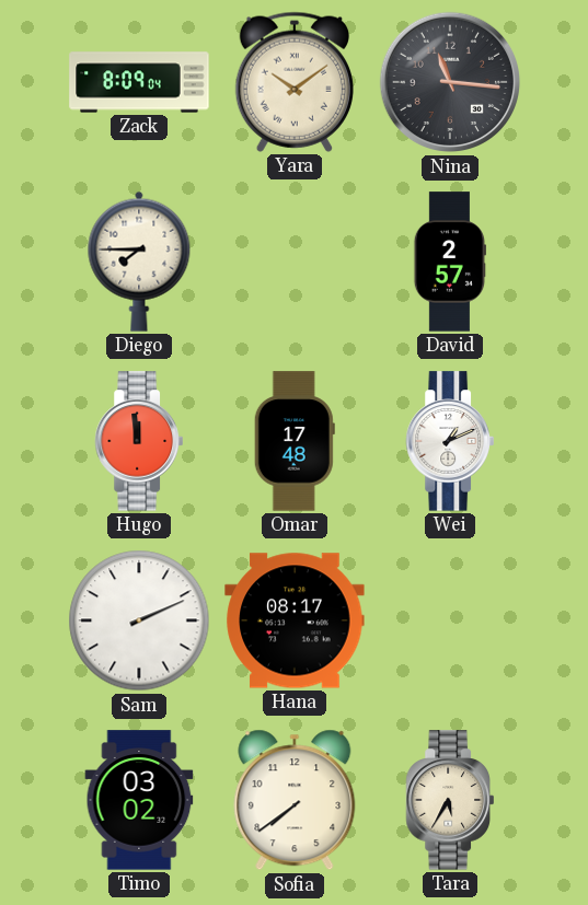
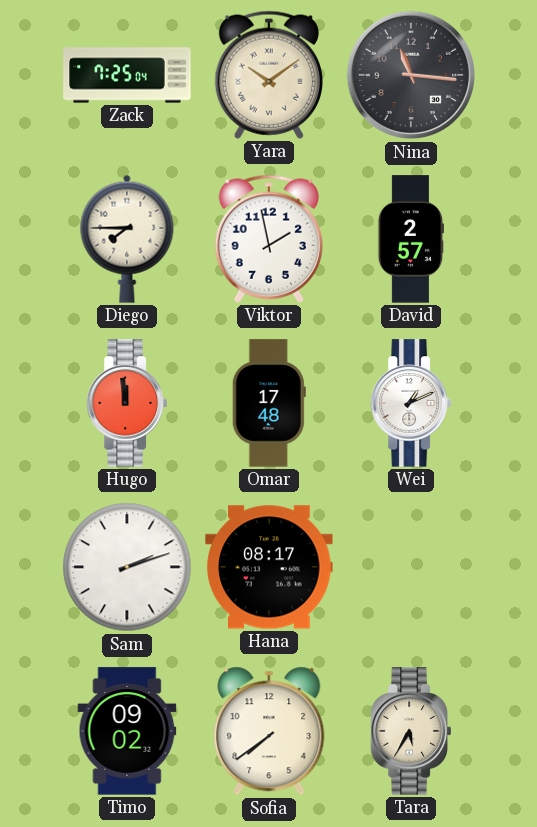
Zack: 8:09 -> 7:25
Viktor: none -> 1:58
Sam: 2:11 -> 2:12
Timo: 03:02 -> 09:02
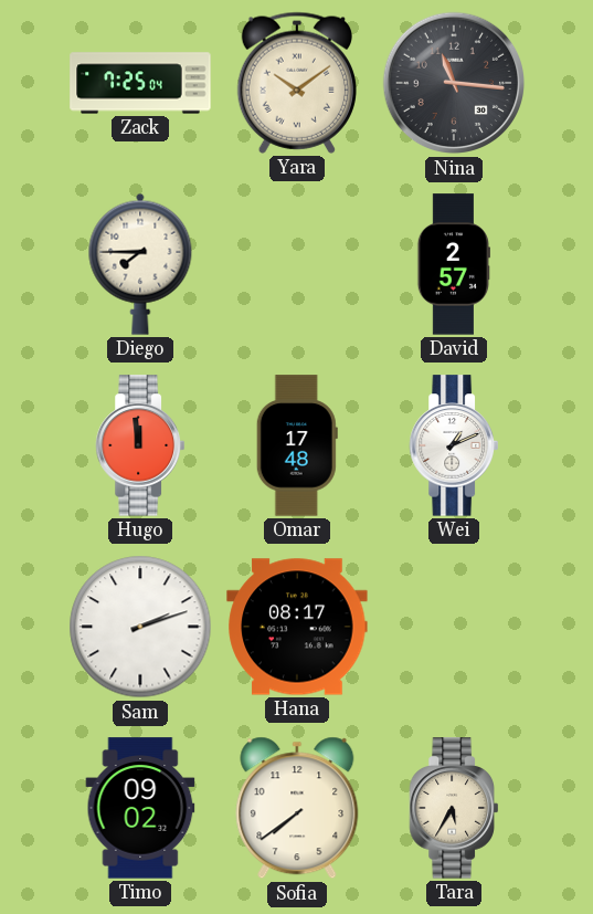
Viktor: 1:58 -> none
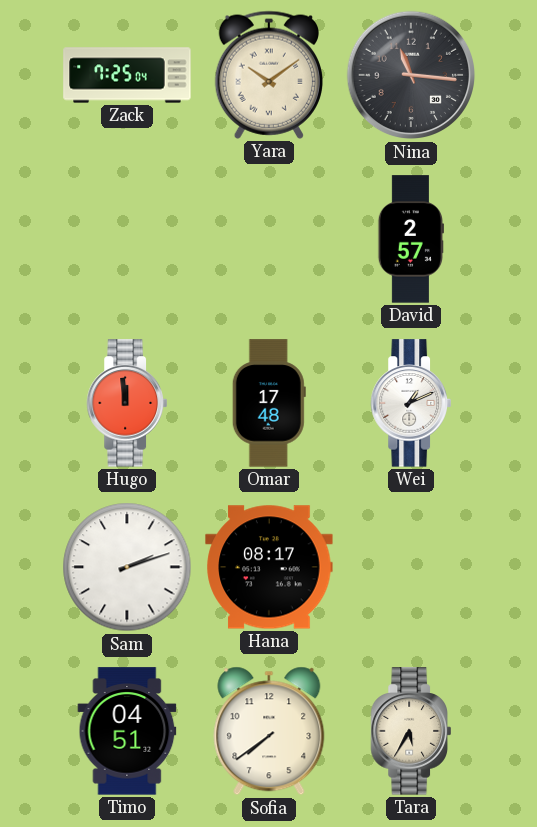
Diego: 7:45 -> none
Timo: 09:02 -> 04:51
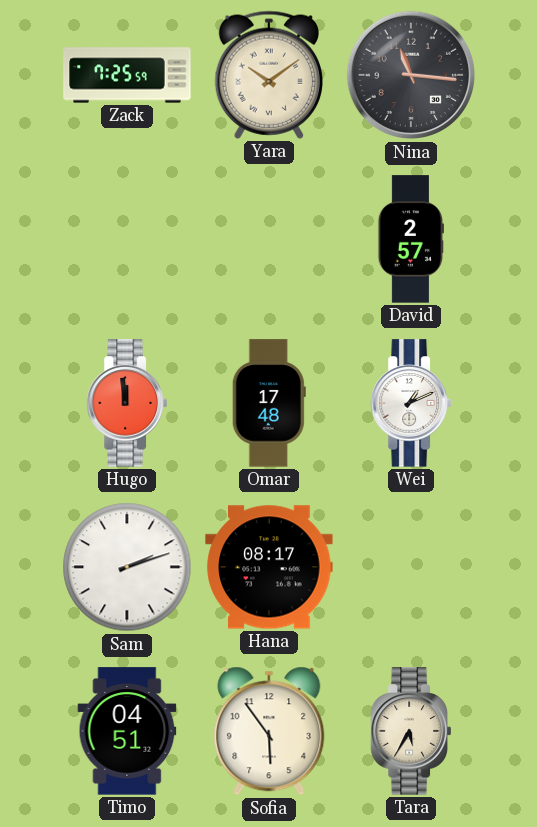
Zack: 7:25:04 -> 7:25:59
Sofia: 7:39 -> 5:54
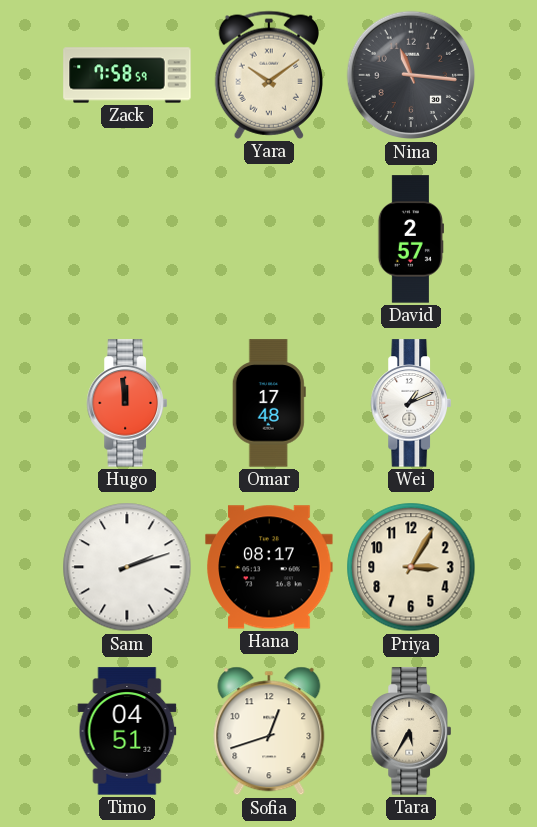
Zack: 7:25 -> 7:58
Priya: none -> 3:05
Sofia: 5:54 -> 12:42
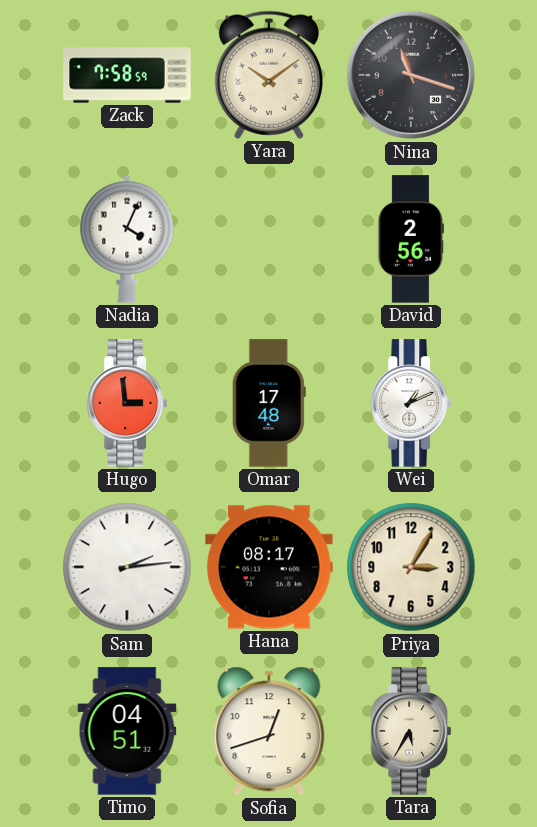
Nina: 11:16 -> 11:18
Nadia: none -> 4:04
David: 2:57 -> 2:56
Hugo: 11:59 -> 2:59
Sam: 2:12 -> 2:14
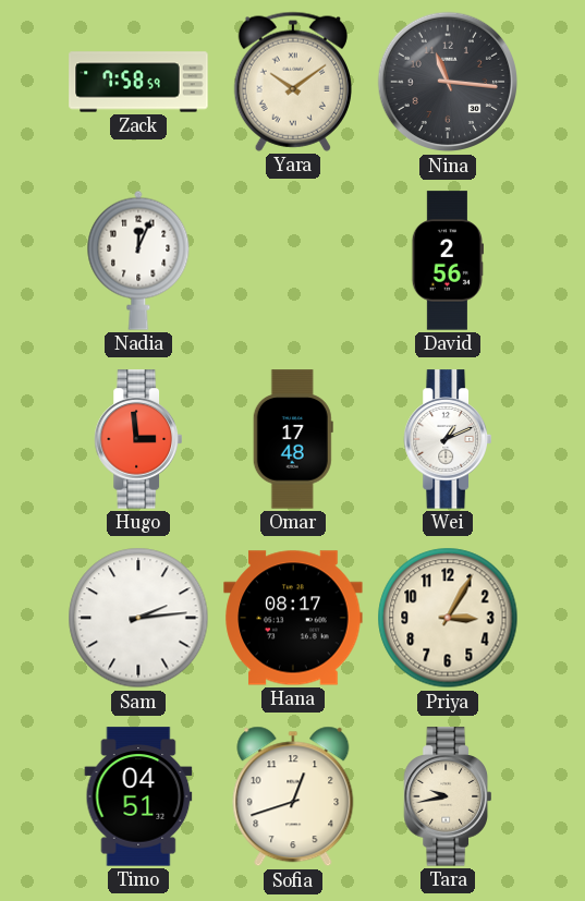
Nina: 11:18 -> 11:16
Nadia: 4:04 -> 12:04
Tara: 5:35 -> 9:43
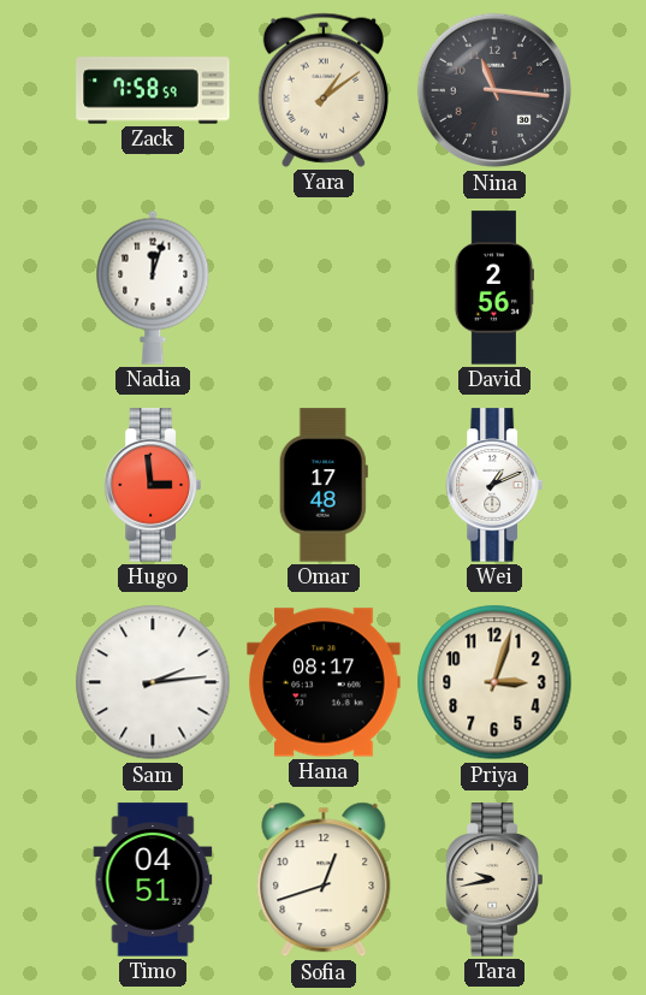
Yara: 10:09 -> 1:09
Nadia: 12:04 -> 12:03
Priya: 3:05 -> 3:03
